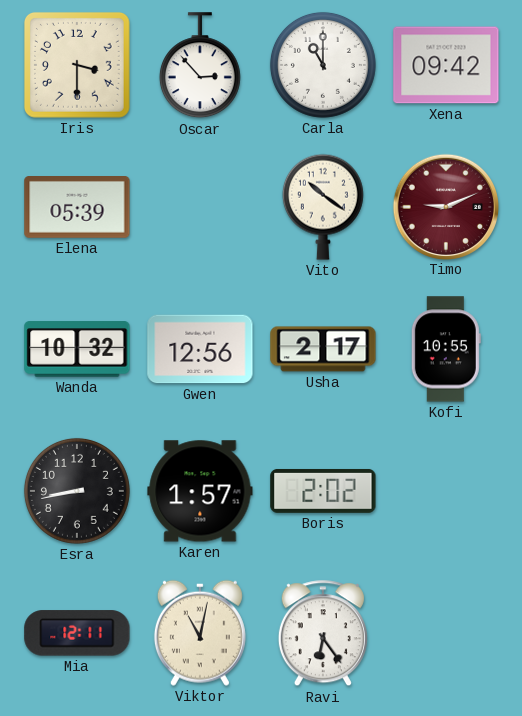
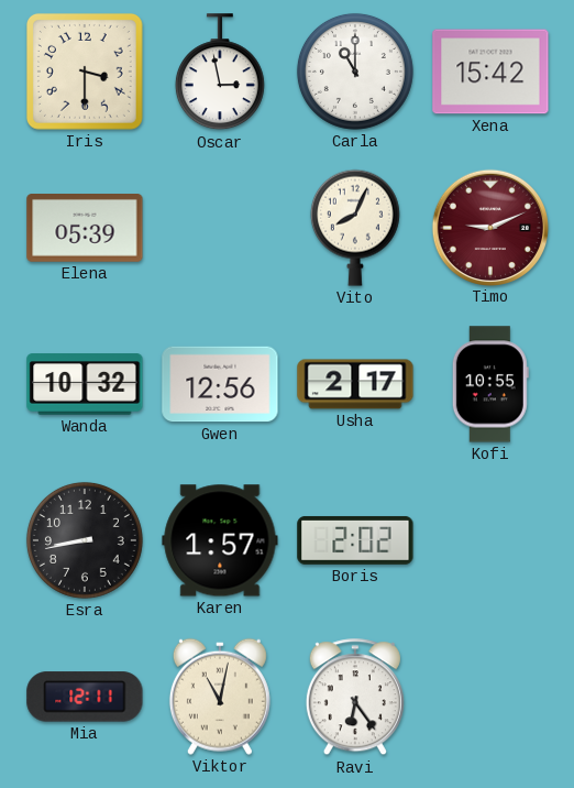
Oscar: 2:53 -> 2:58
Xena: 09:42 -> 15:42
Vito: 10:21 -> 8:04
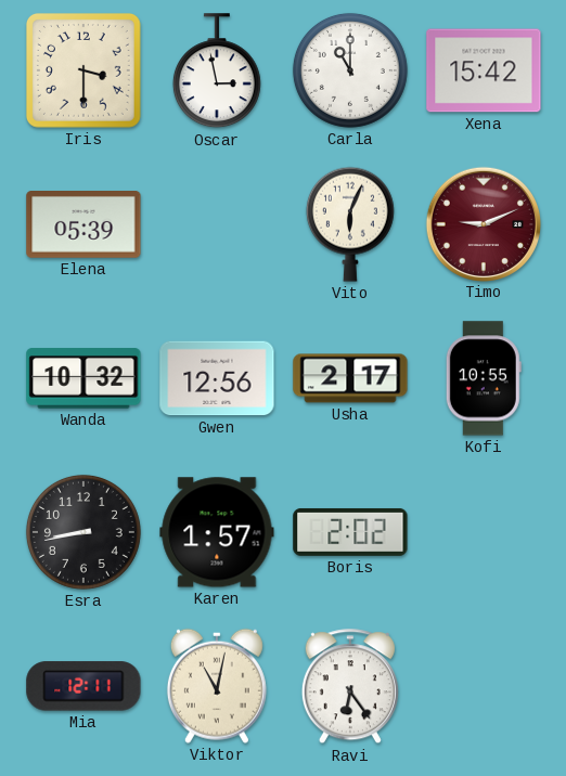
Vito: 8:04 -> 6:04
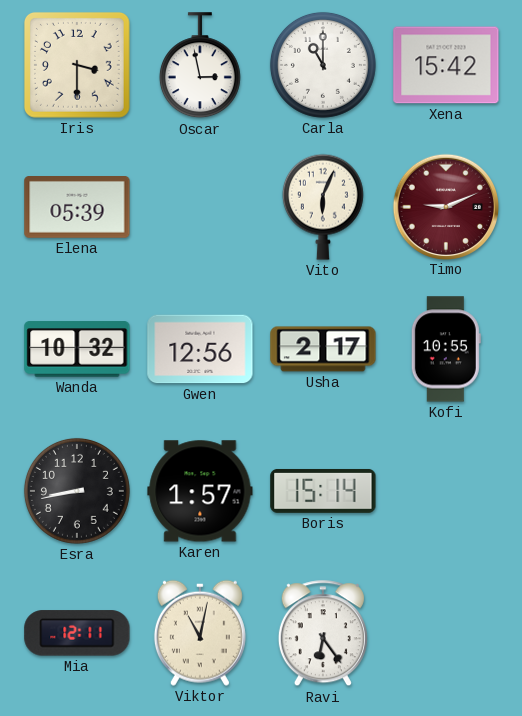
Boris: 2:02 -> 15:14
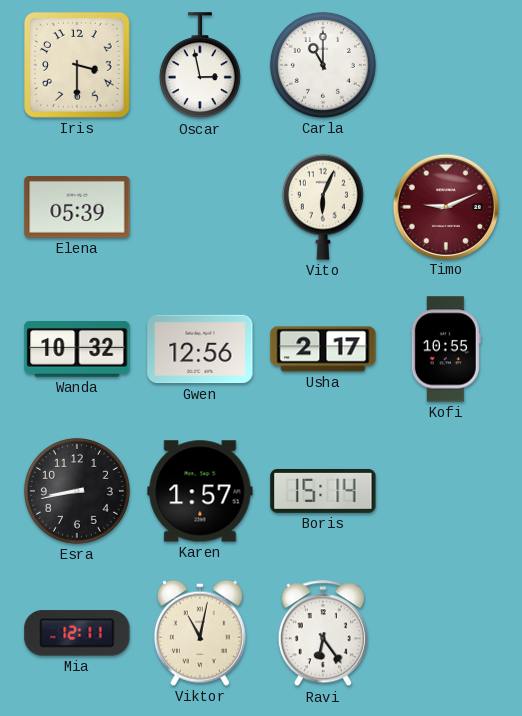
Xena: 15:42 -> none
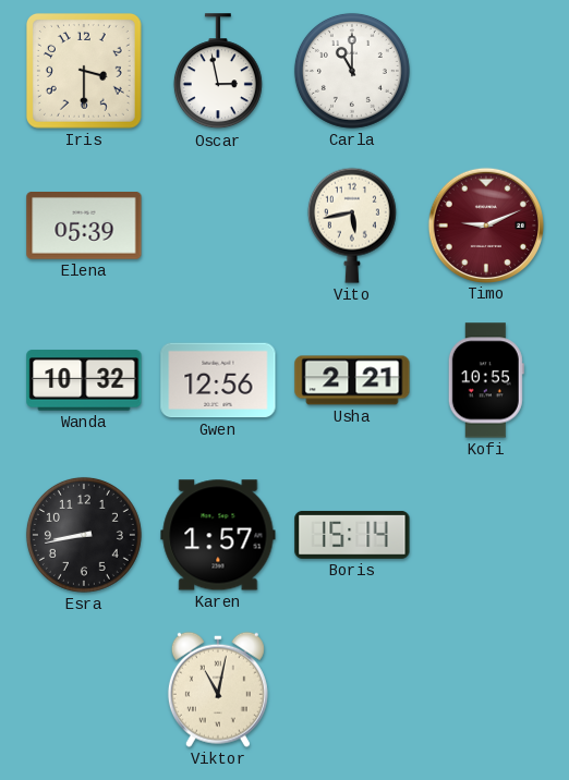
Vito: 6:04 -> 5:43
Usha: 2:17 -> 2:21
Mia: 12:11 -> none
Ravi: 6:24 -> none
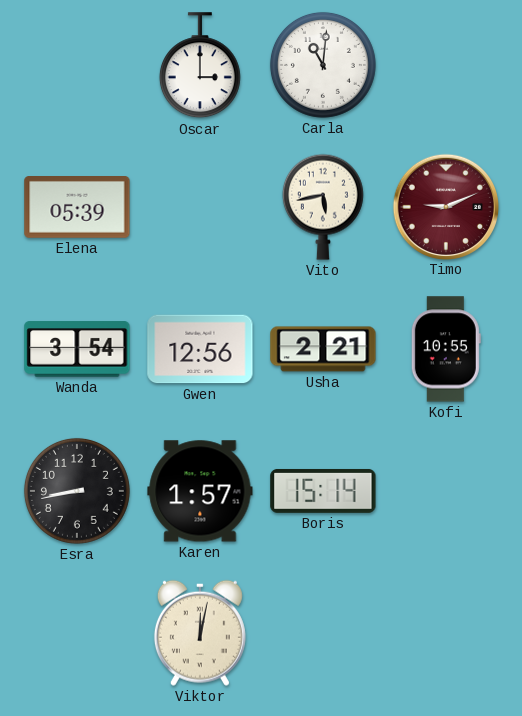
Iris: 3:30 -> none
Oscar: 2:58 -> 3:00
Carla: 11:00 -> 11:01
Wanda: 10:32 -> 3:54
Viktor: 11:02 -> 12:02
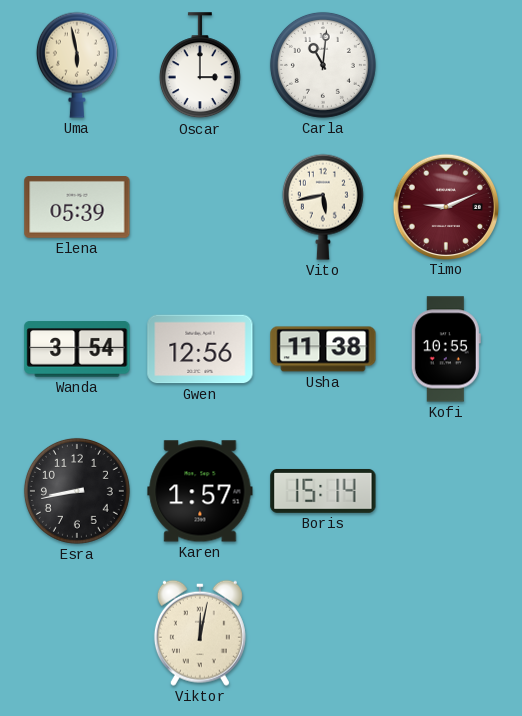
Uma: none -> 5:58
Usha: 2:21 -> 11:38
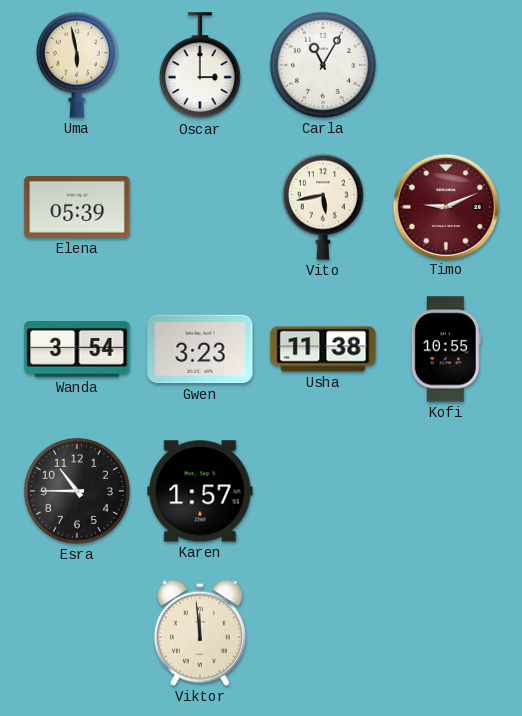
Carla: 11:01 -> 11:05
Gwen: 12:56 -> 3:23
Esra: 8:43 -> 10:45
Boris: 15:14 -> none
Viktor: 12:02 -> 11:59
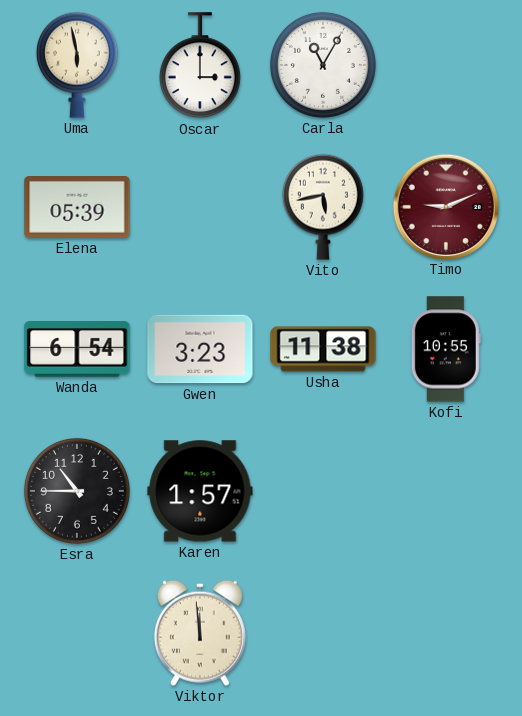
Wanda: 3:54 -> 6:54
